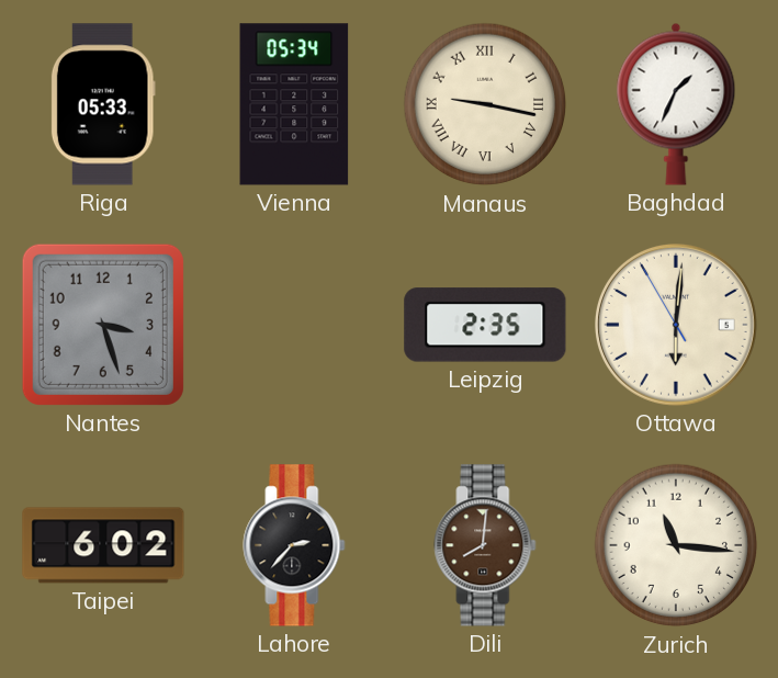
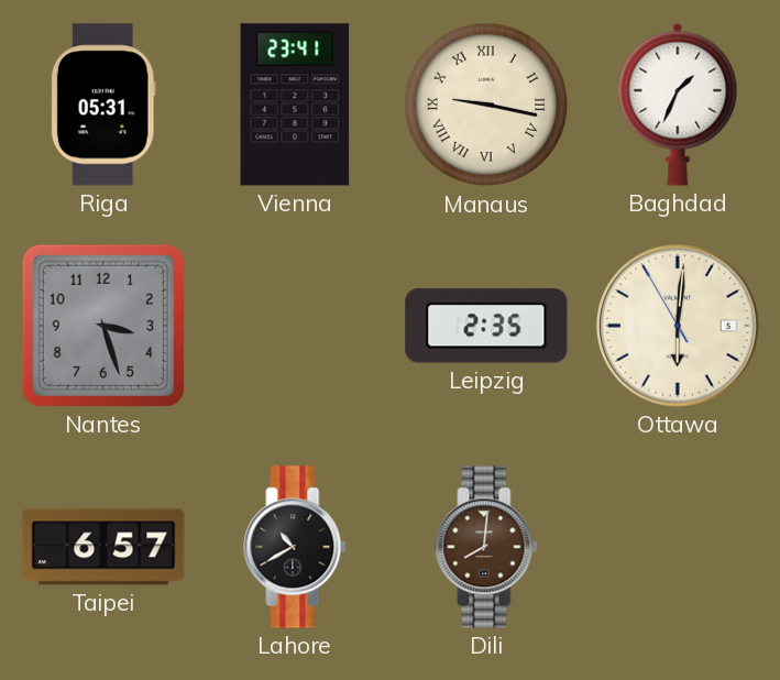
Riga: 05:33 -> 05:31
Vienna: 05:34 -> 23:41
Taipei: 6:02 -> 6:57
Lahore: 2:37 -> 10:40
Zurich: 11:16 -> none
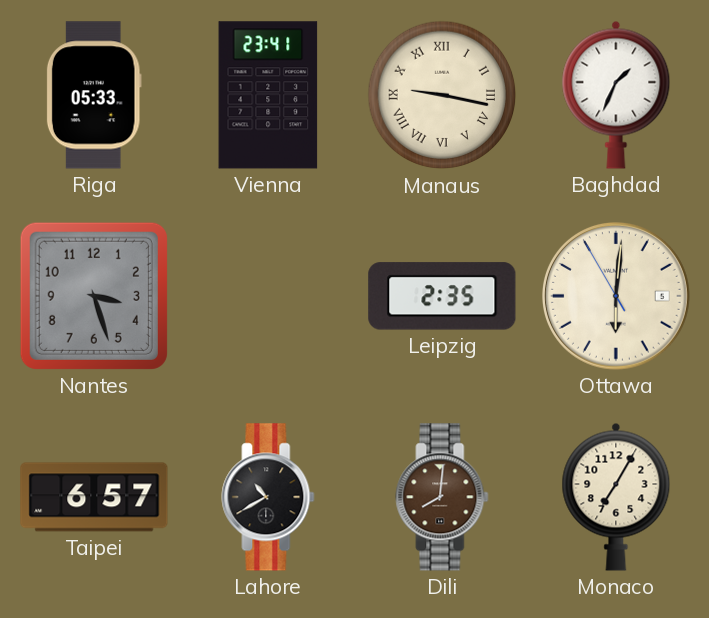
Riga: 05:31 -> 05:33
Monaco: none -> 7:05
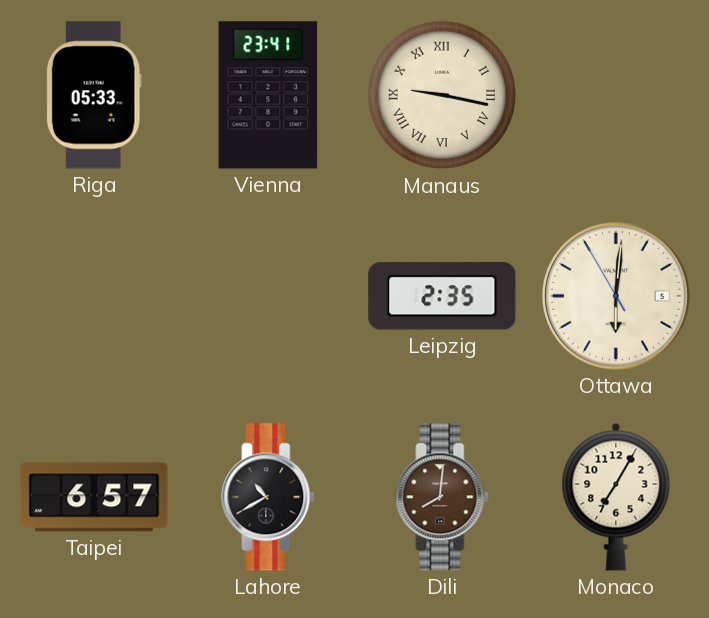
Baghdad: 1:34 -> none
Nantes: 3:27 -> none
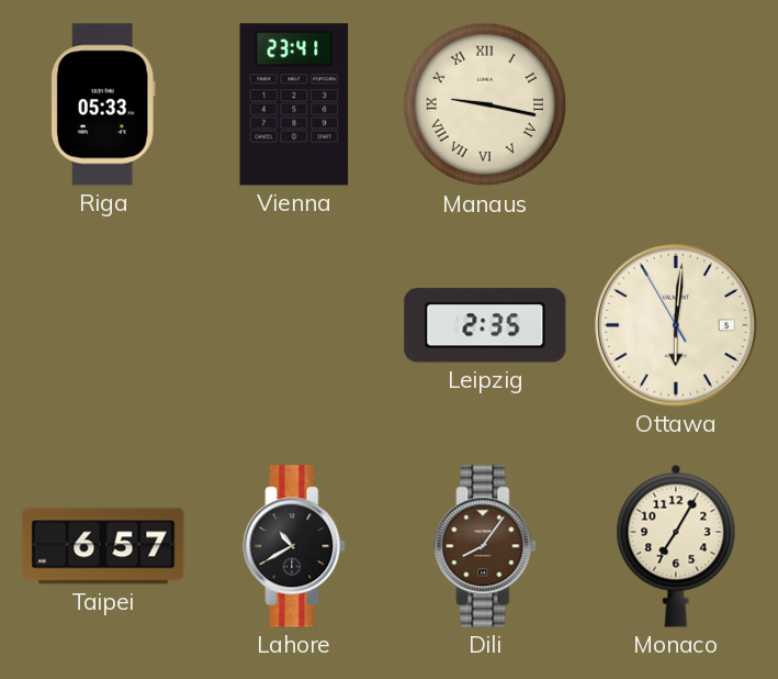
Dili: 8:01 -> 8:06
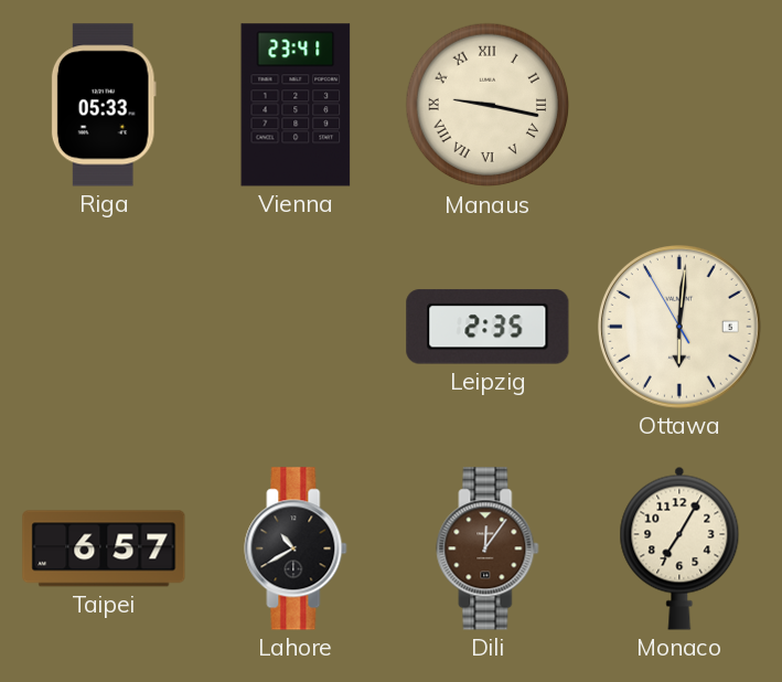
Dili: 8:06 -> 12:06
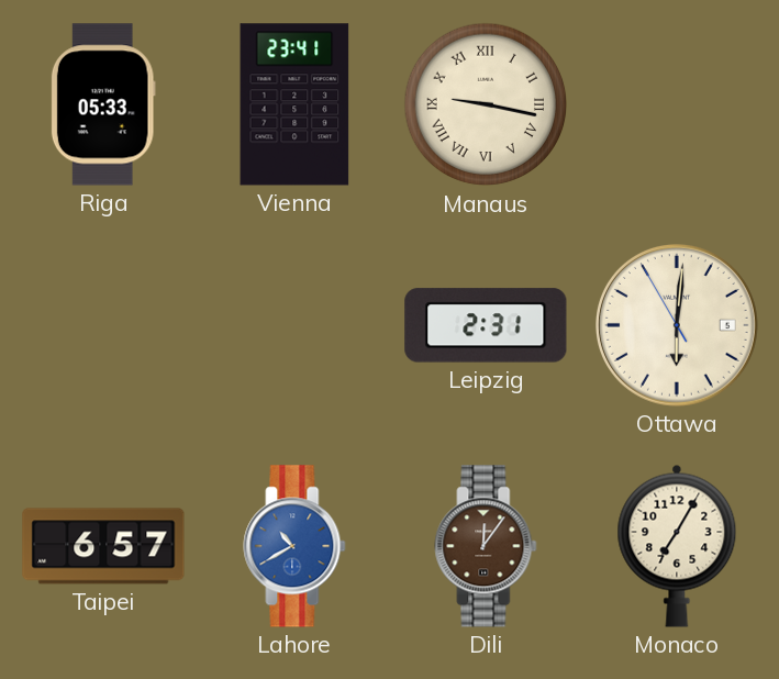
Leipzig: 2:35 -> 2:31
Lahore dial: black -> blue
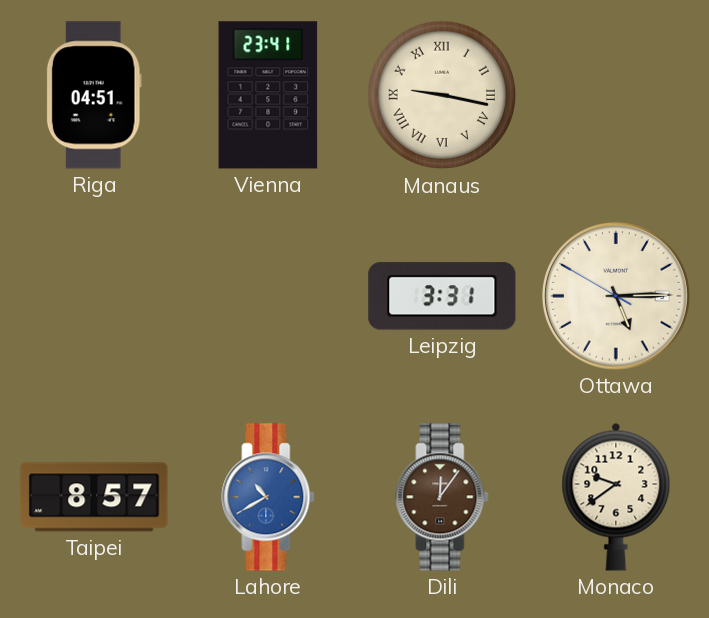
Riga: 05:33 -> 04:51
Leipzig: 2:31 -> 3:31
Ottawa: 6:00 -> 5:14
Taipei: 6:57 -> 8:57
Monaco: 7:05 -> 9:39
